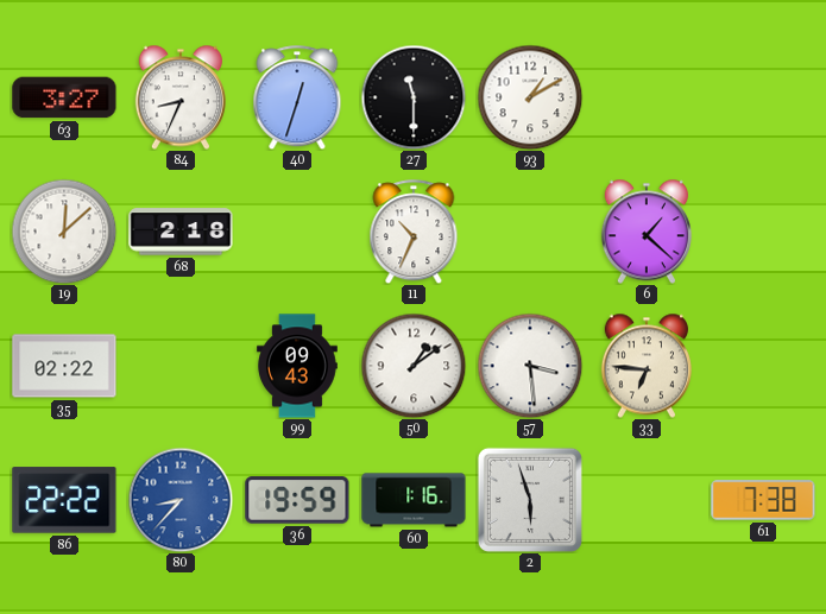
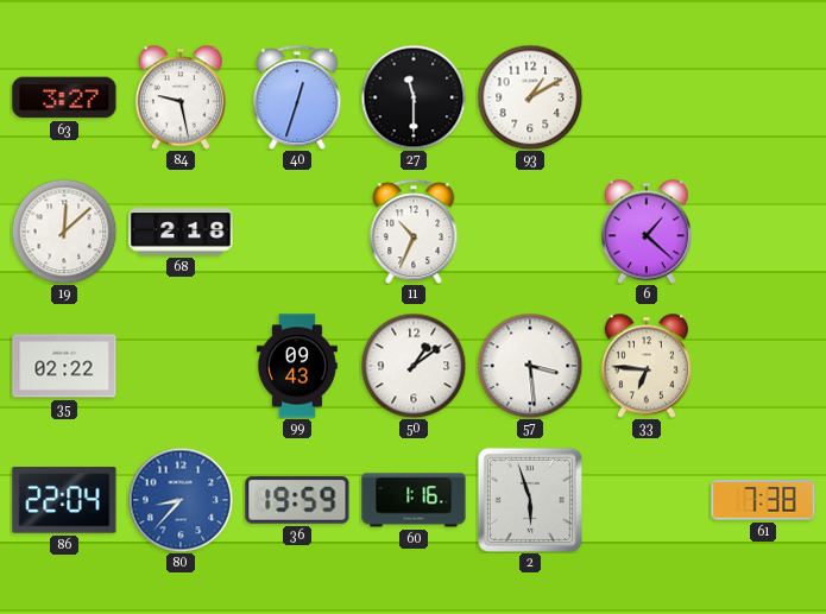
84: 8:34 -> 9:28
86: 22:22 -> 22:04
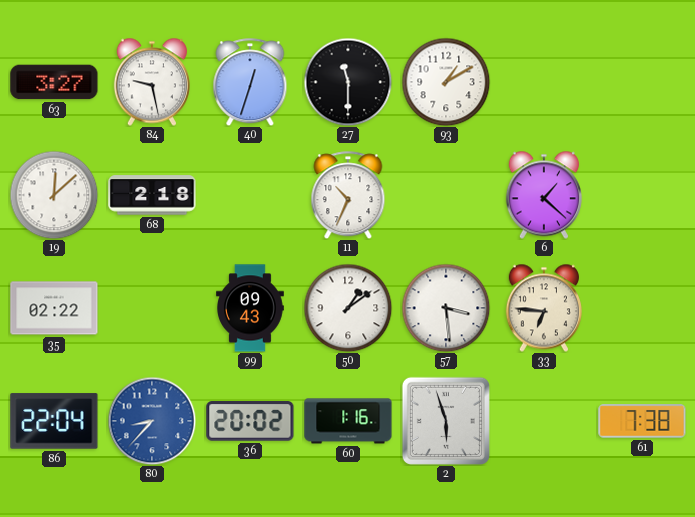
36: 19:59 -> 20:02
